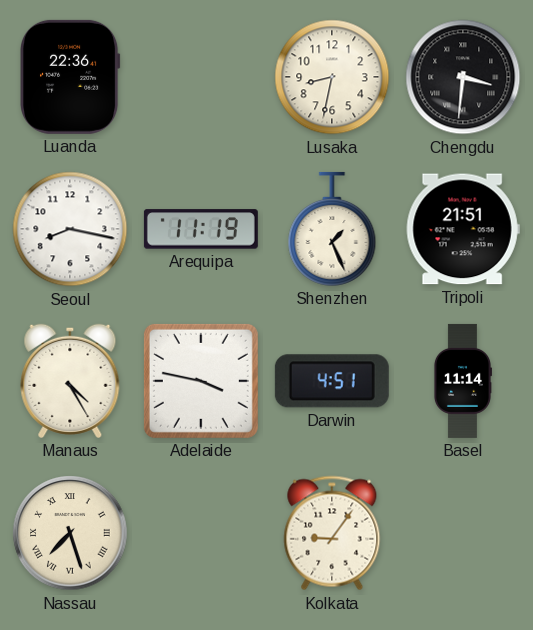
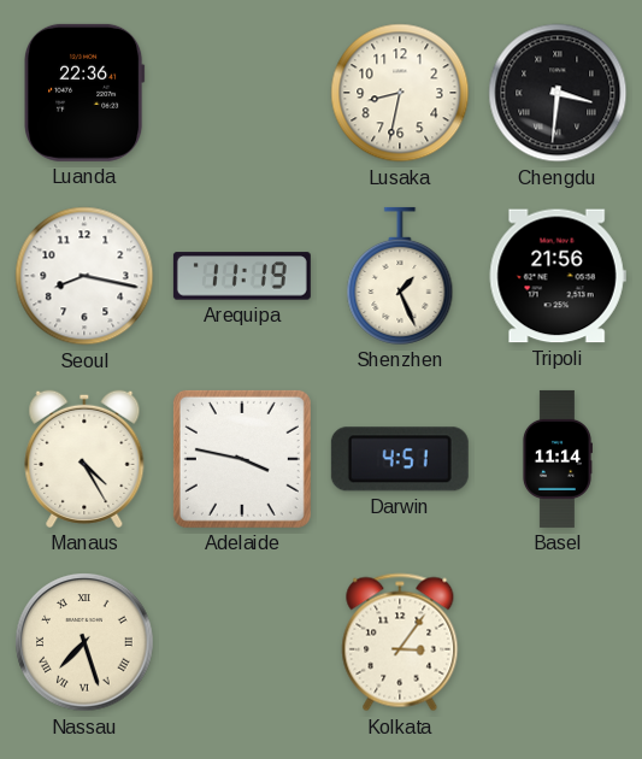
Tripoli: 21:51 -> 21:56
Kolkata: 9:06 -> 3:06
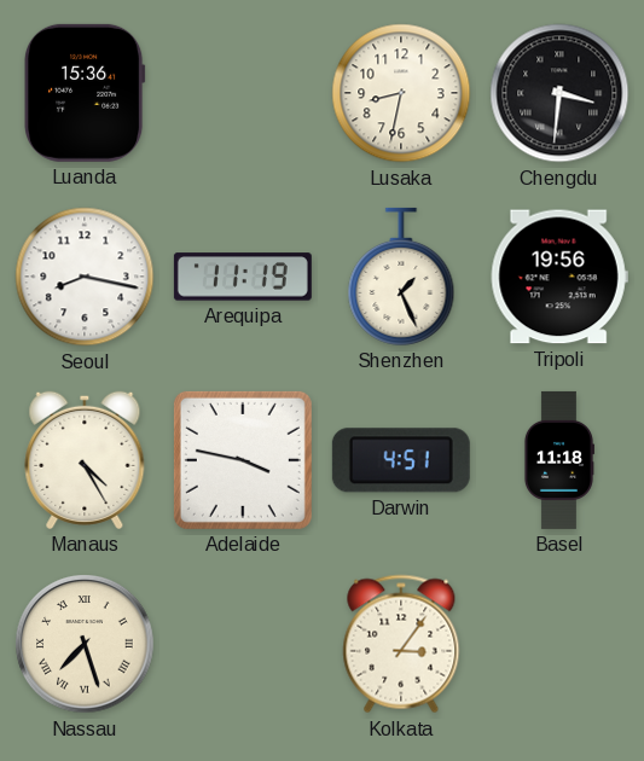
Luanda: 22:36 -> 15:36
Tripoli: 21:56 -> 19:56
Basel: 11:14 -> 11:18
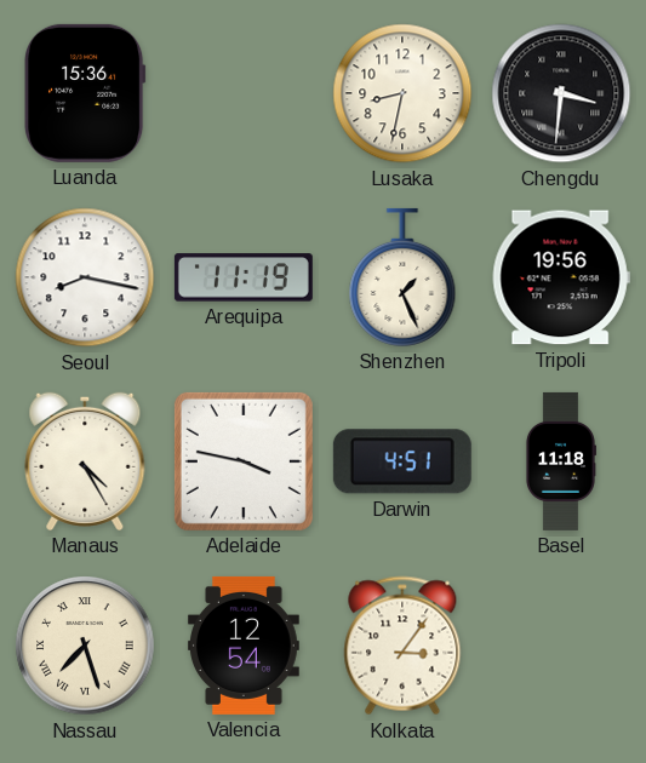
Valencia: none -> 12:54
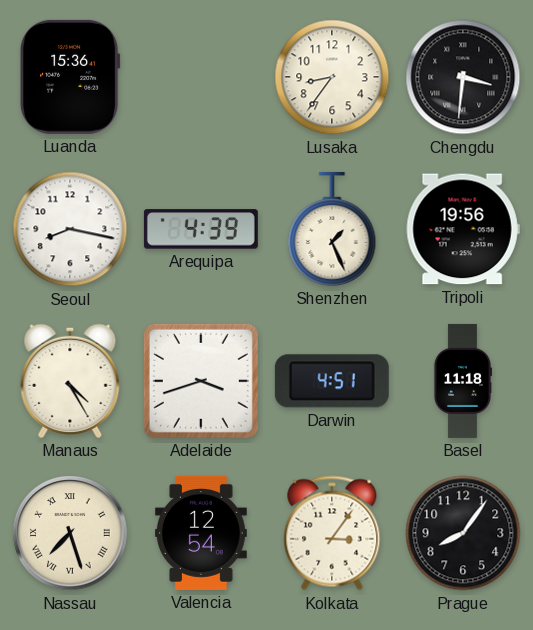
Lusaka: 8:32 -> 8:36
Arequipa: 11:19 -> 4:39
Adelaide: 3:47 -> 3:42
Prague: none -> 8:06
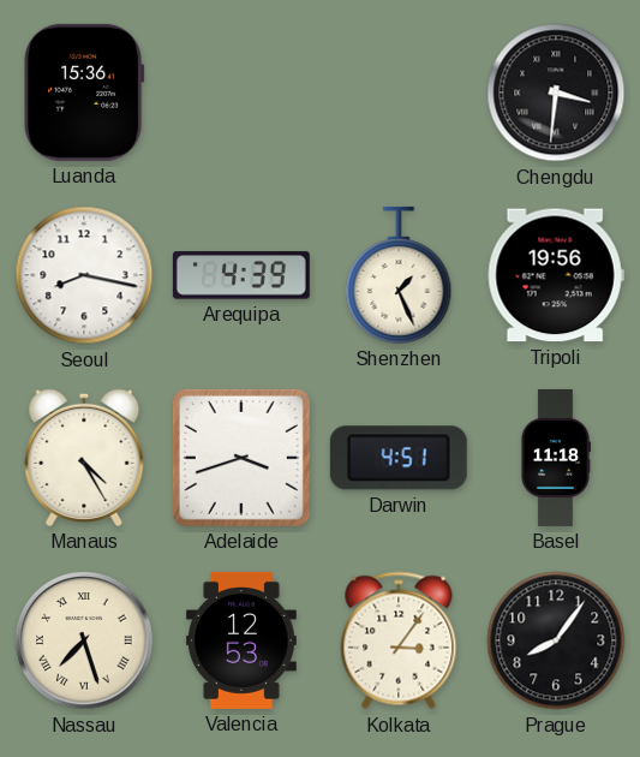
Lusaka: 8:36 -> none
Valencia: 12:54 -> 12:53
